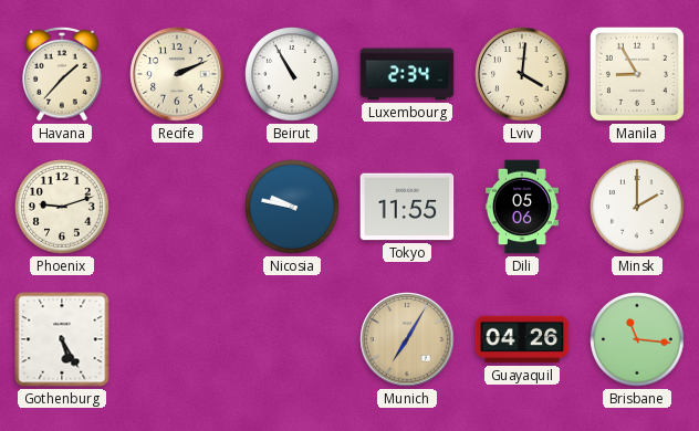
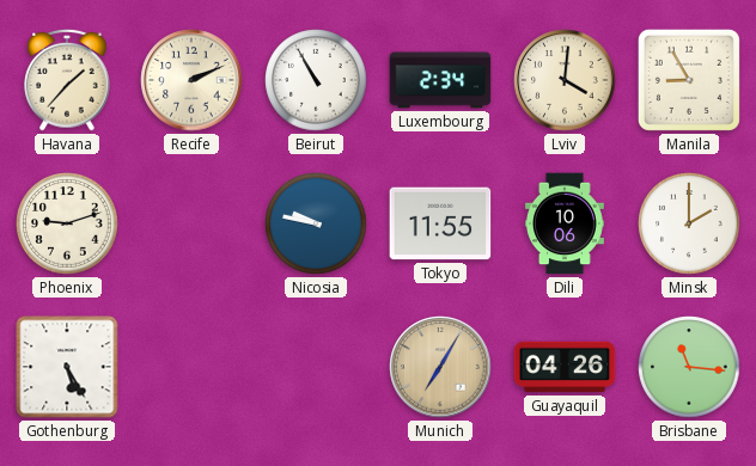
Dili: 05:06 -> 10:06
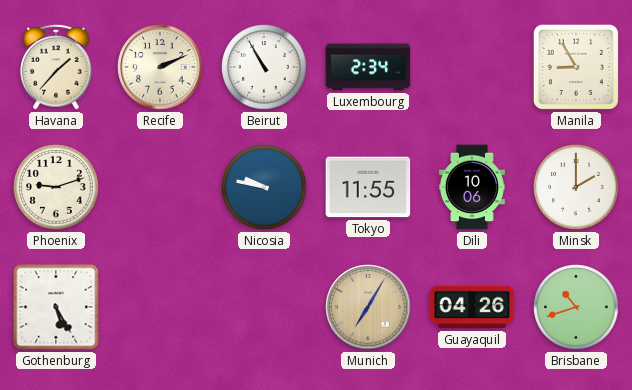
Lviv: 4:01 -> none
Brisbane: 11:16 -> 10:42
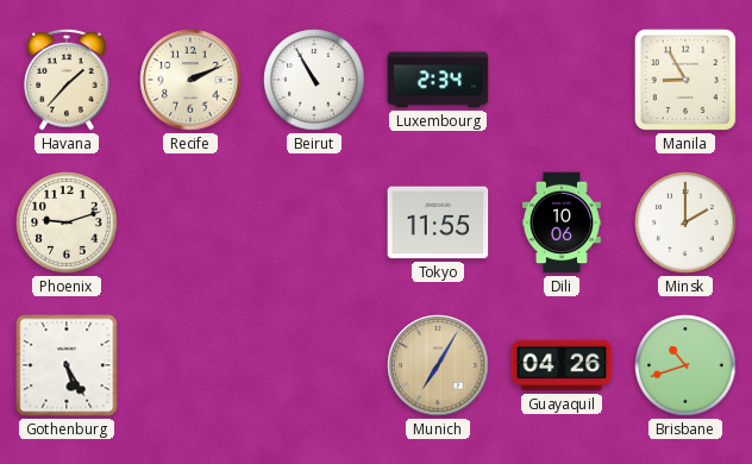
Nicosia: 9:47 -> none
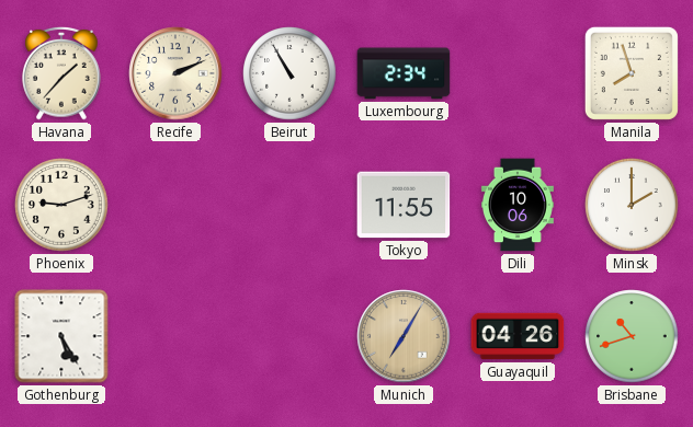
Manila: 8:55 -> 7:57
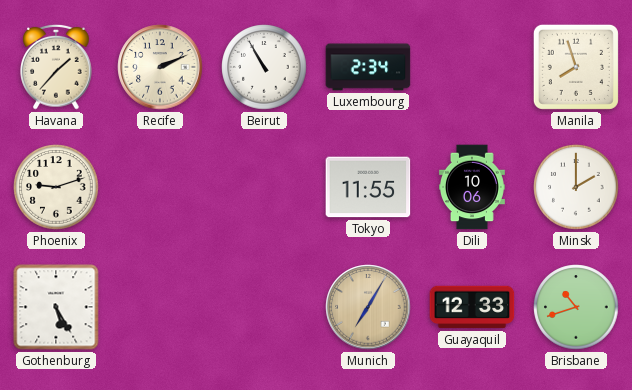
Guayaquil: 04:26 -> 12:33
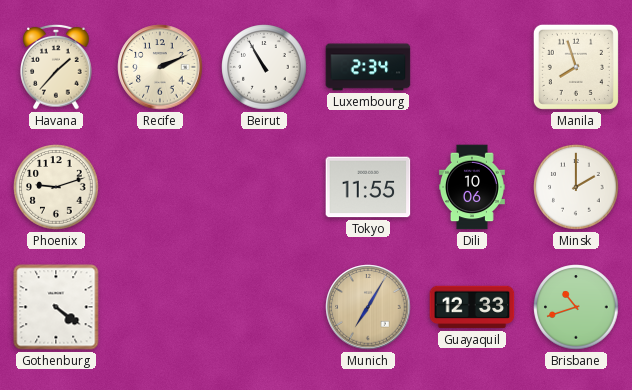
Gothenburg: 5:25 -> 4:21
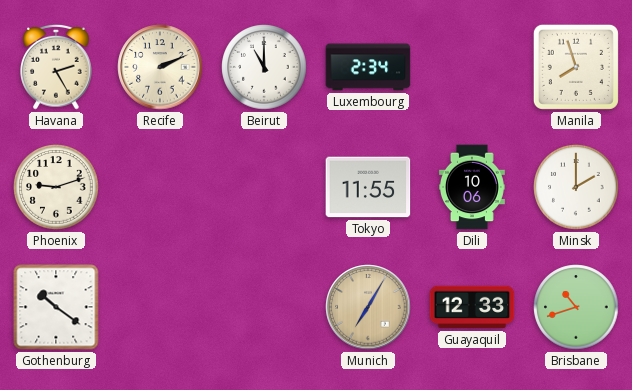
Havana: 1:37 -> 2:25
Beirut: 10:55 -> 11:00
Gothenburg: 4:21 -> 10:21
